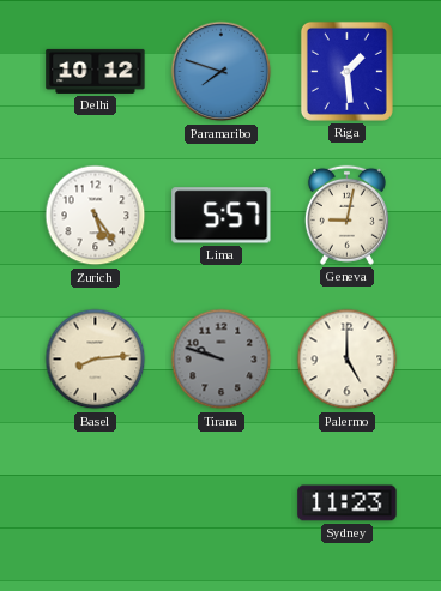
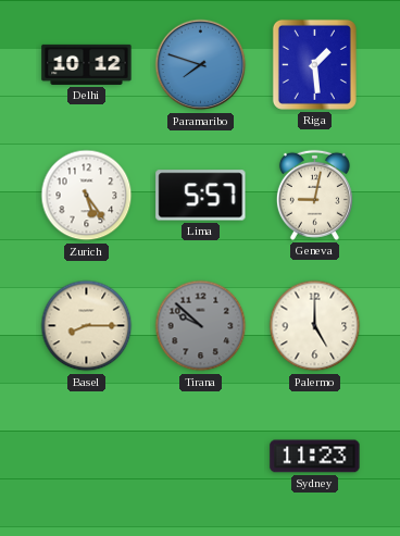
Basel: 8:14 -> 8:15
Tirana: 9:48 -> 9:52
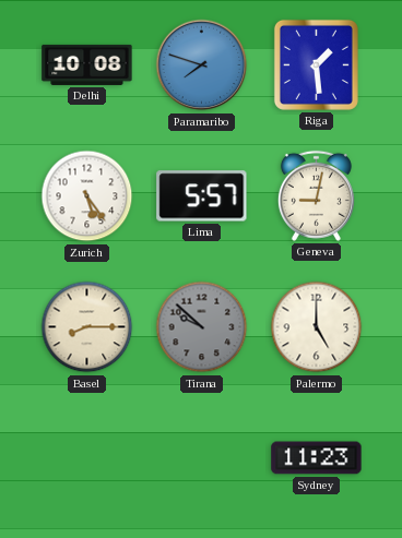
Delhi: 10:12 -> 10:08
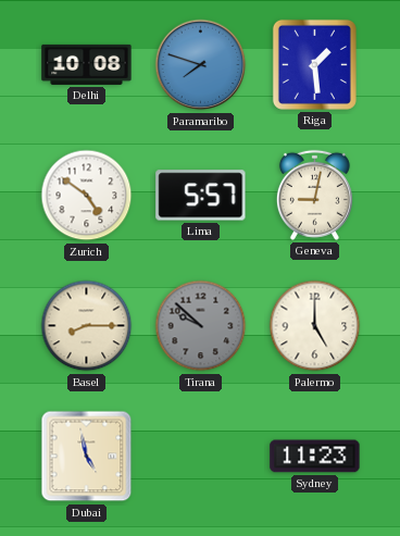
Zurich: 5:24 -> 4:51
Dubai: none -> 4:58
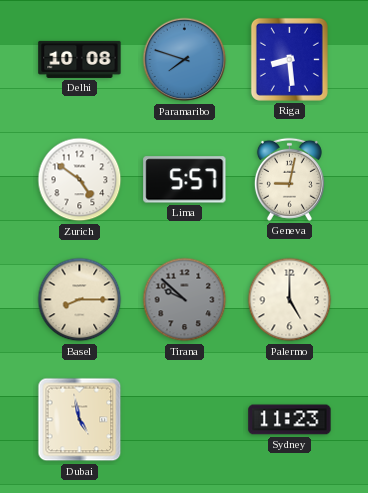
Riga: 1:29 -> 8:29
